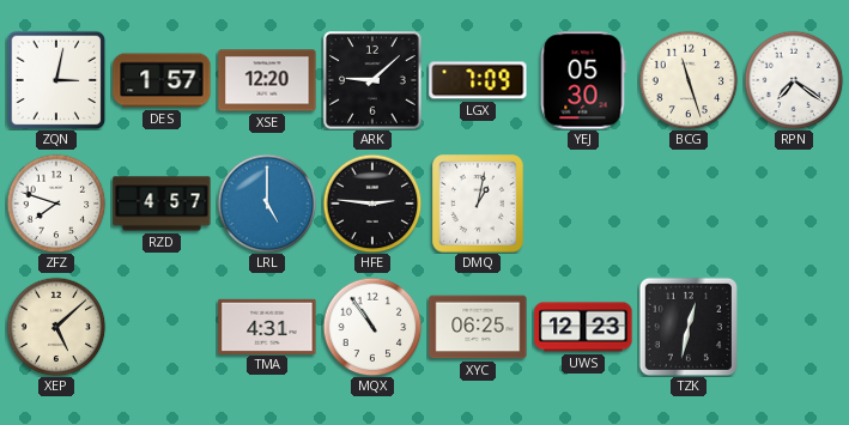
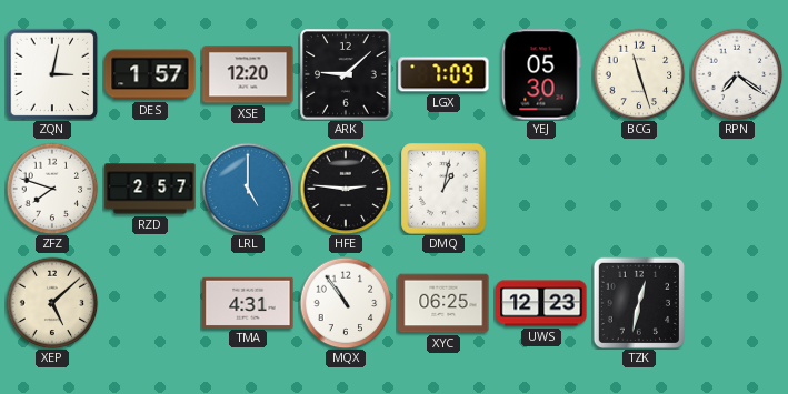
RZD: 4:57 -> 2:57
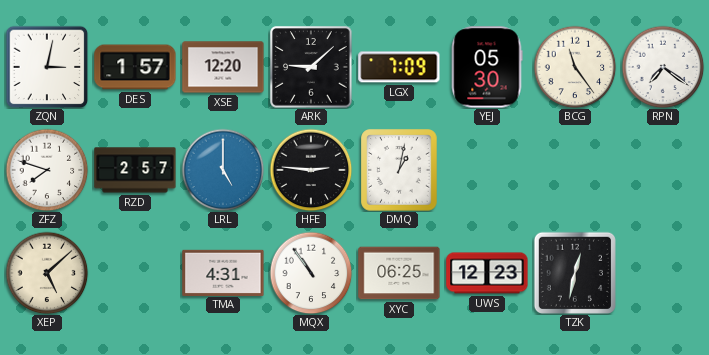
BCG: 11:27 -> 11:24
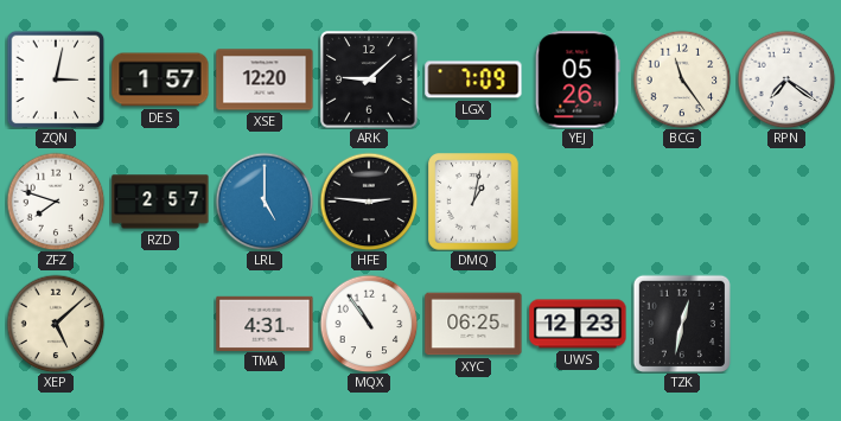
YEJ: 05:30 -> 05:26
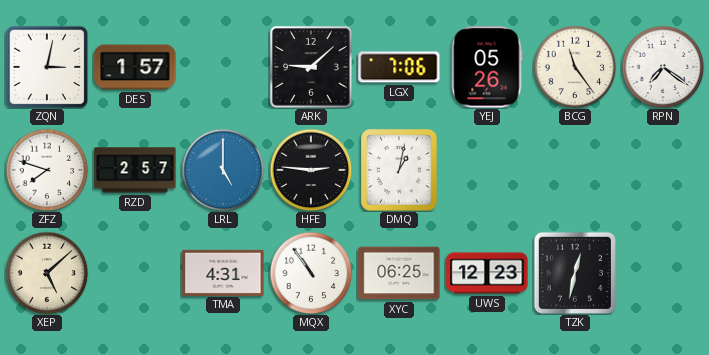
XSE: 12:20 -> none
LGX: 7:09 -> 7:06
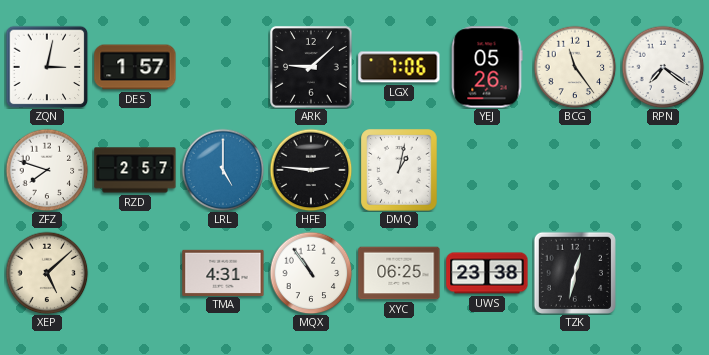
UWS: 12:23 -> 23:38
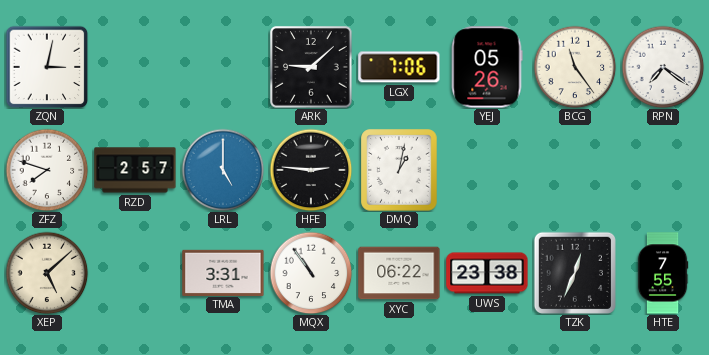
DES: 1:57 -> none
TMA: 4:31 -> 3:31
XYC: 06:25 -> 06:22
TZK: 12:32 -> 12:34
HTE: none -> 7:55
